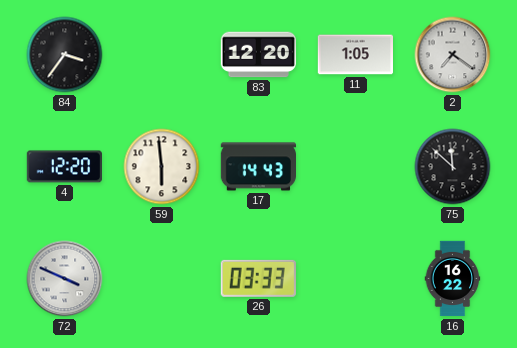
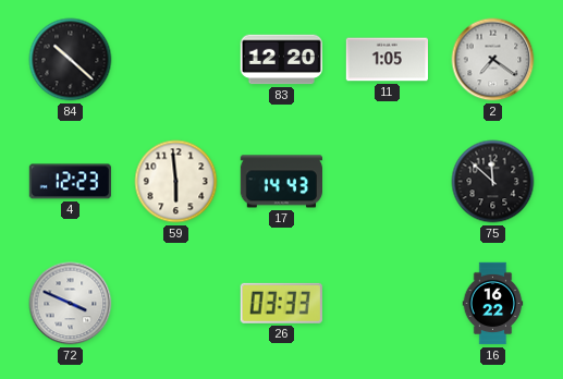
84: 3:36 -> 10:22
4: 12:20 -> 12:23
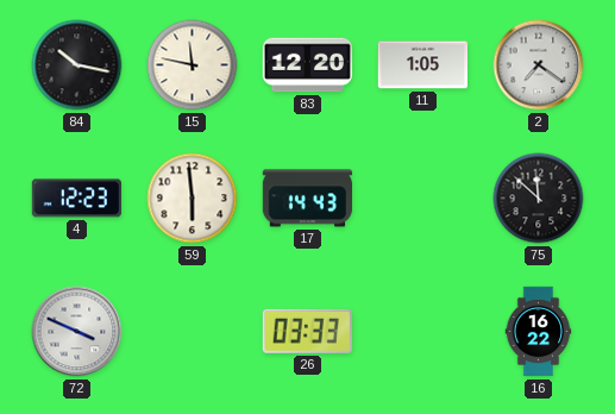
84: 10:22 -> 10:17
15: none -> 11:47
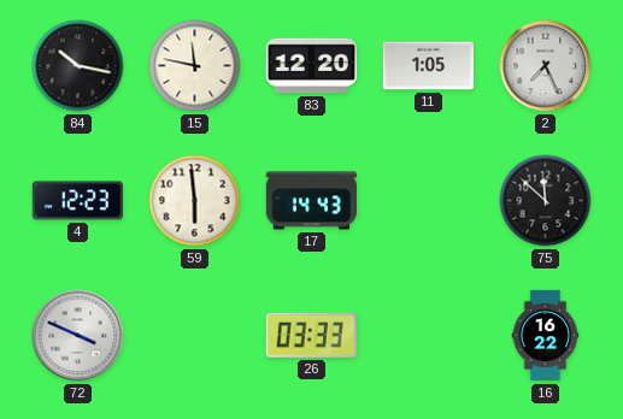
2: 7:21 -> 7:26
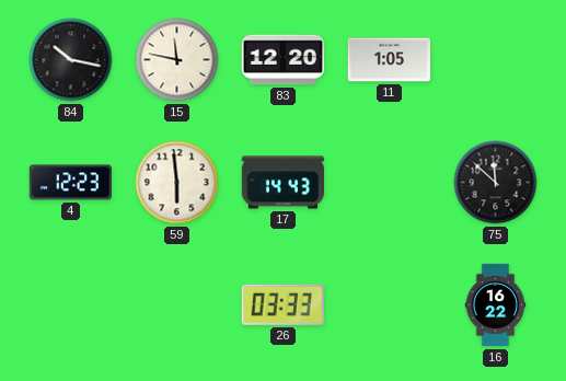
2: 7:26 -> none
72: 3:49 -> none
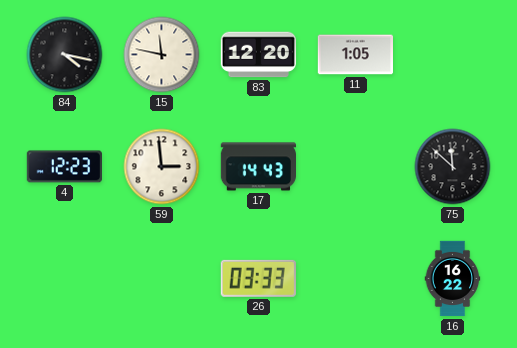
84: 10:17 -> 4:17
59: 5:59 -> 2:59
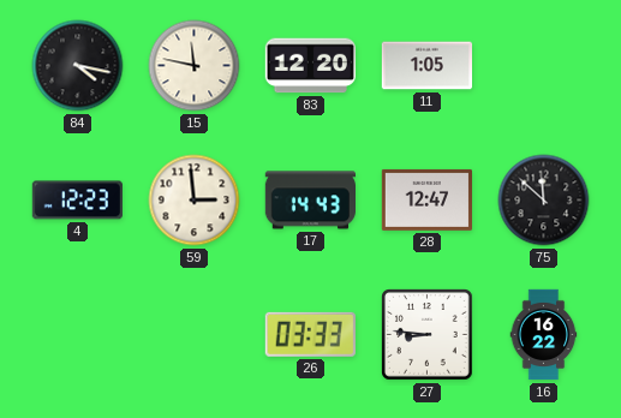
28: none -> 12:47
27: none -> 8:46
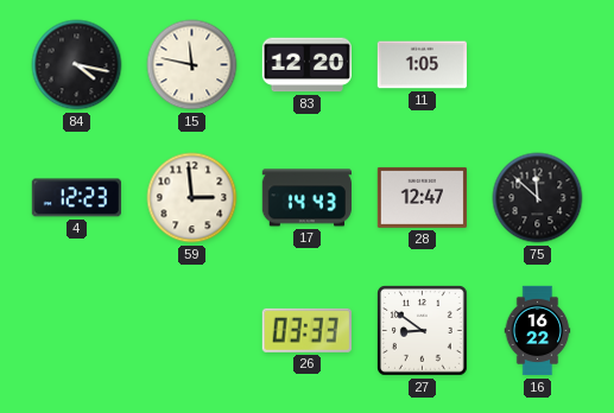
27: 8:46 -> 8:51
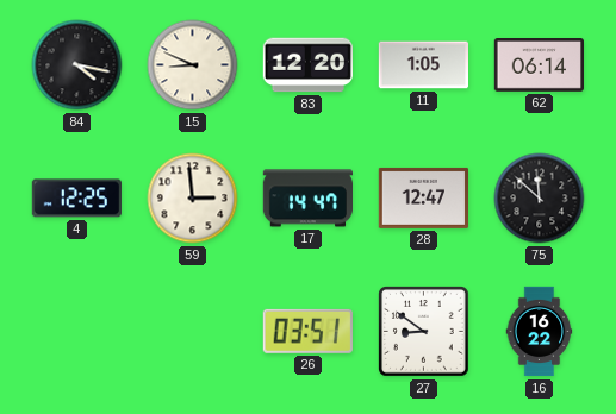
15: 11:47 -> 8:49
62: none -> 06:14
4: 12:23 -> 12:25
17: 14:43 -> 14:47
26: 03:33 -> 03:51
